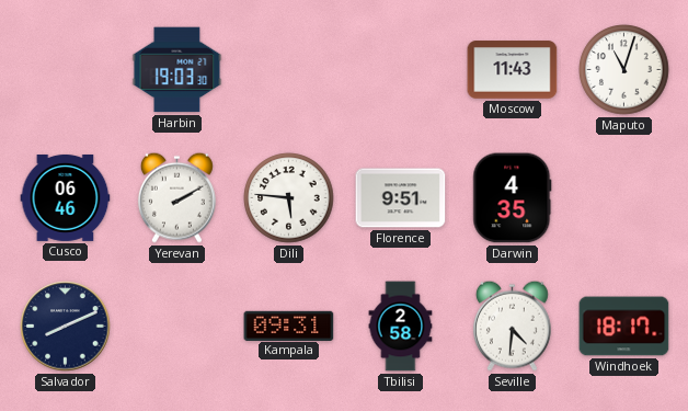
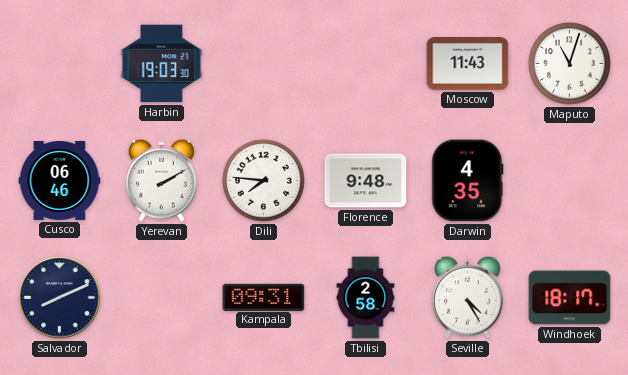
Dili: 5:46 -> 7:46
Florence: 9:51 -> 9:48
Seville: 4:31 -> 4:25
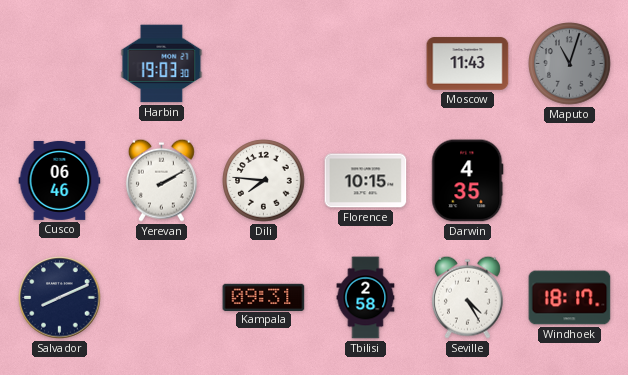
Maputo dial: white -> grey
Florence: 9:48 -> 10:15
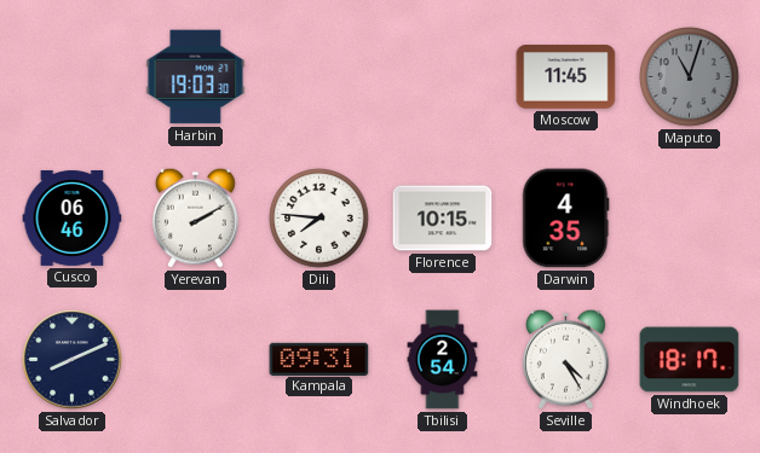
Moscow: 11:43 -> 11:45
Tbilisi: 2:58 -> 2:54
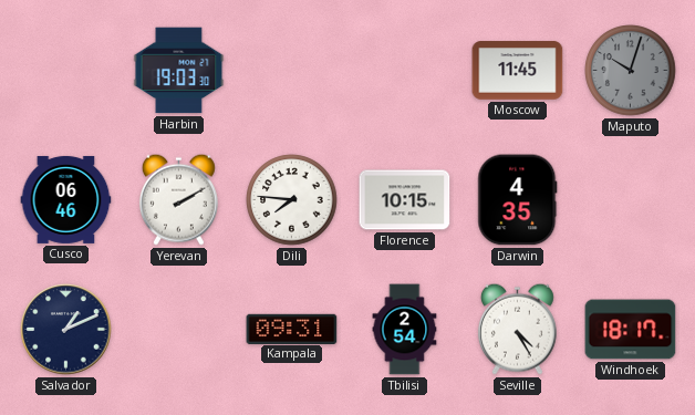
Maputo: 11:03 -> 10:03
Salvador: 8:11 -> 1:11
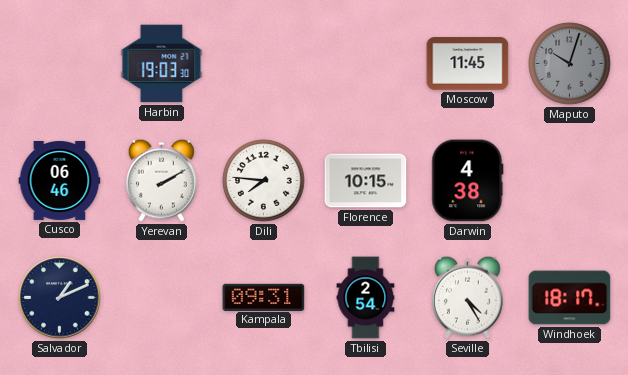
Darwin: 4:35 -> 4:38
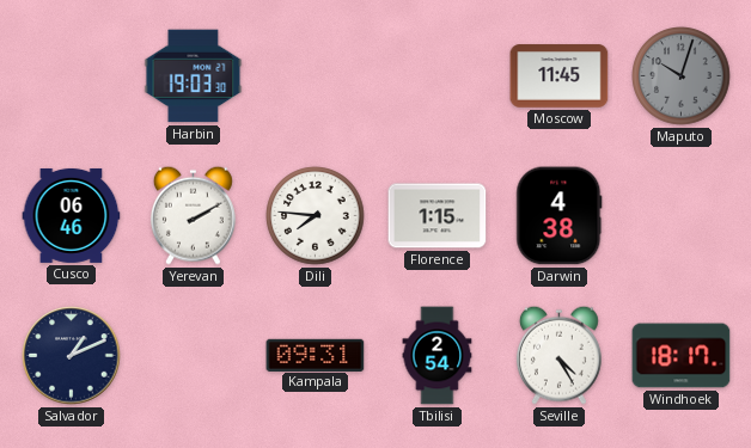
Florence: 10:15 -> 1:15
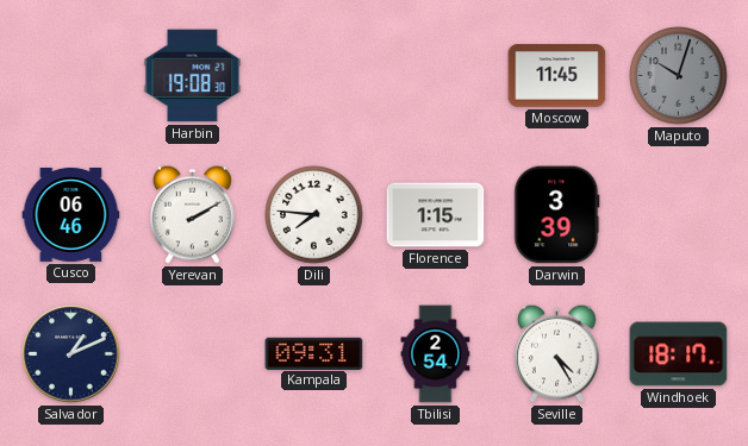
Harbin: 19:03 -> 19:08
Darwin: 4:38 -> 3:39
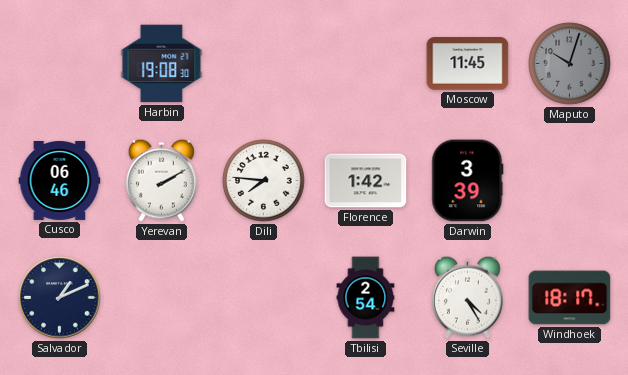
Florence: 1:15 -> 1:42
Kampala: 09:31 -> none
